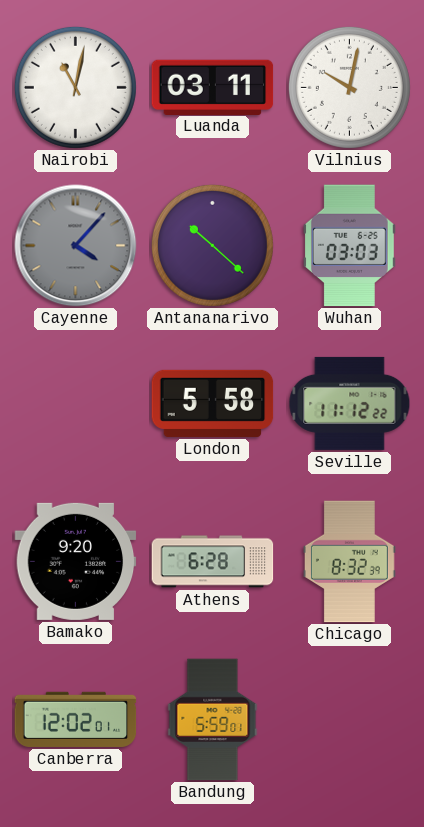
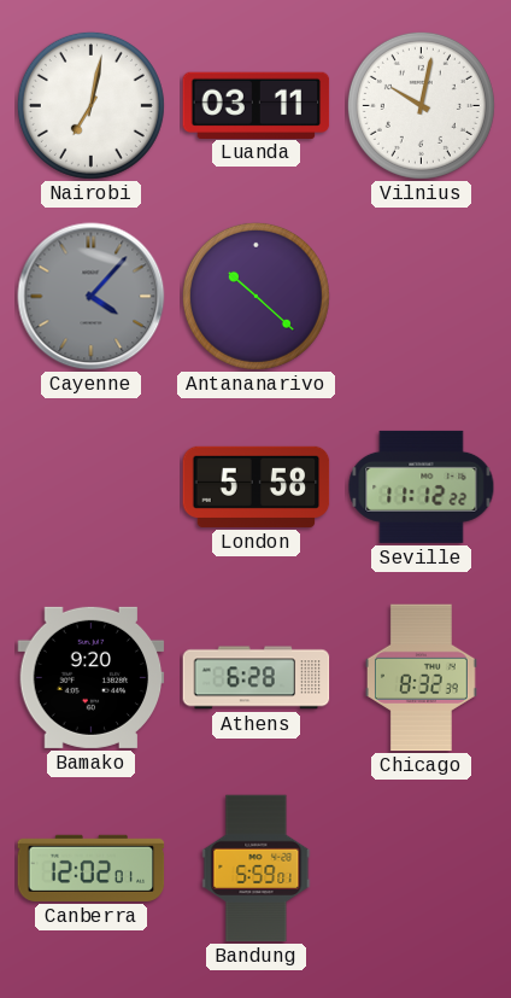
Nairobi: 11:02 -> 7:02
Wuhan: 03:03 -> none
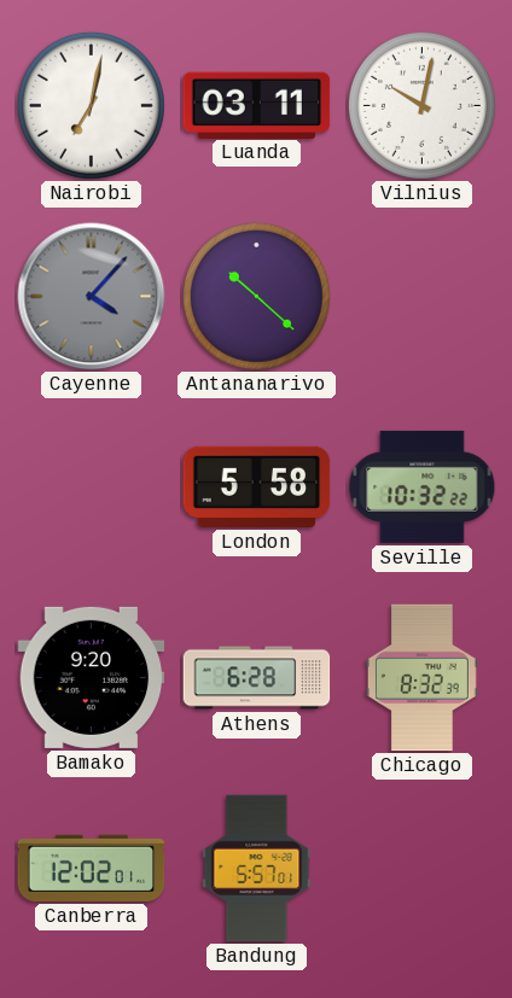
Seville: 11:12 -> 10:32
Bandung: 5:59 -> 5:57
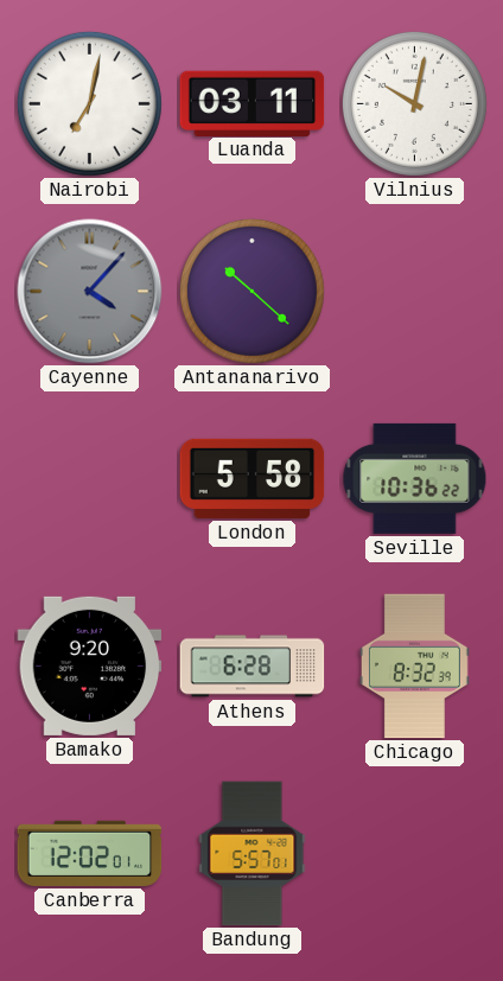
Seville: 10:32 -> 10:36
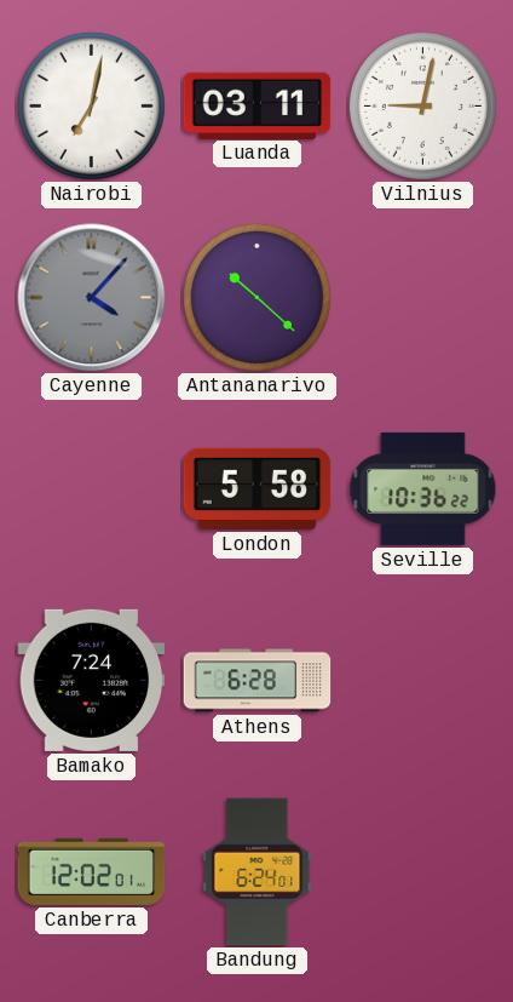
Vilnius: 10:02 -> 9:02
Bamako: 9:20 -> 7:24
Chicago: 8:32 -> none
Bandung: 5:57 -> 6:24
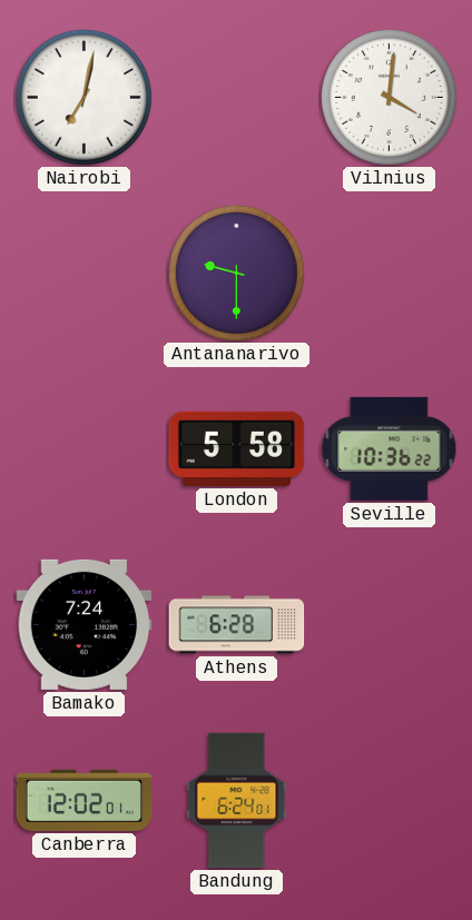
Luanda: 03:11 -> none
Vilnius: 9:02 -> 4:01
Cayenne: 4:07 -> none
Antananarivo: 10:22 -> 9:30
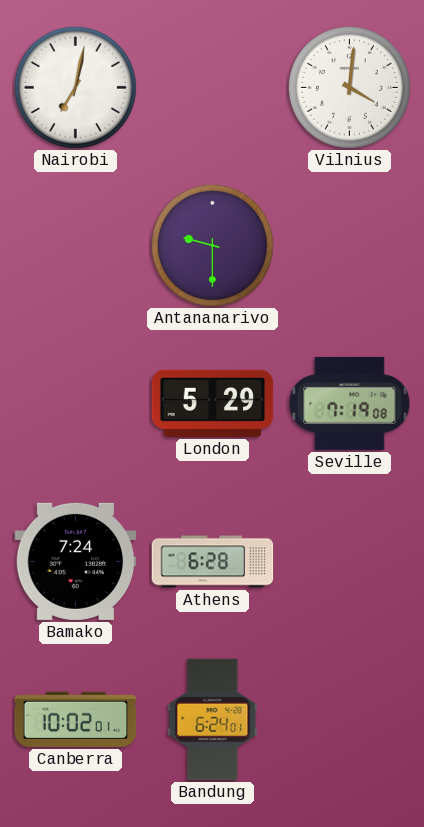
London: 5:58 -> 5:29
Seville: 10:36 -> 7:19
Canberra: 12:02 -> 10:02
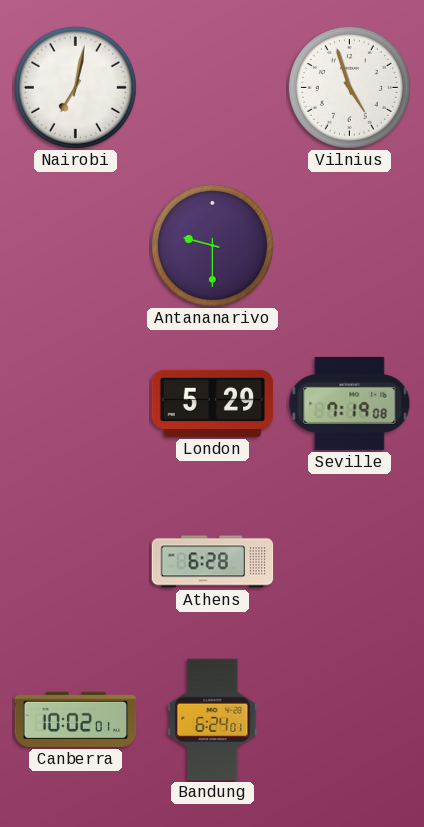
Vilnius: 4:01 -> 4:57
Bamako: 7:24 -> none
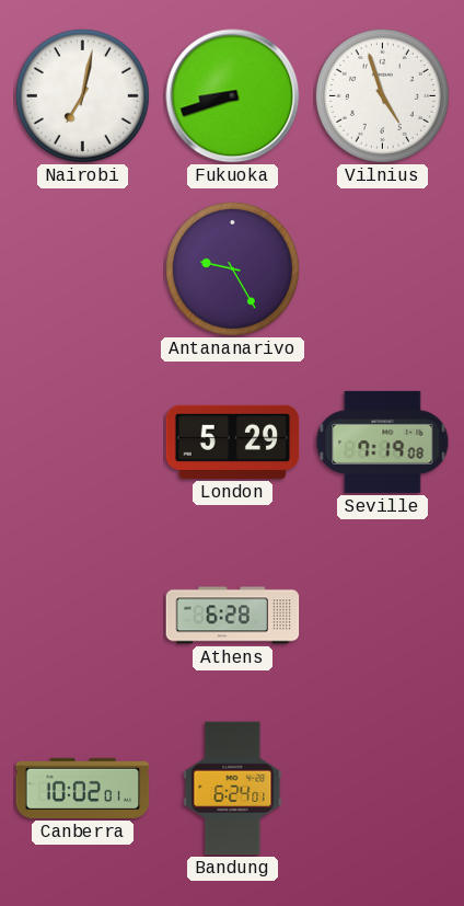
Fukuoka: none -> 8:42
Antananarivo: 9:30 -> 9:25
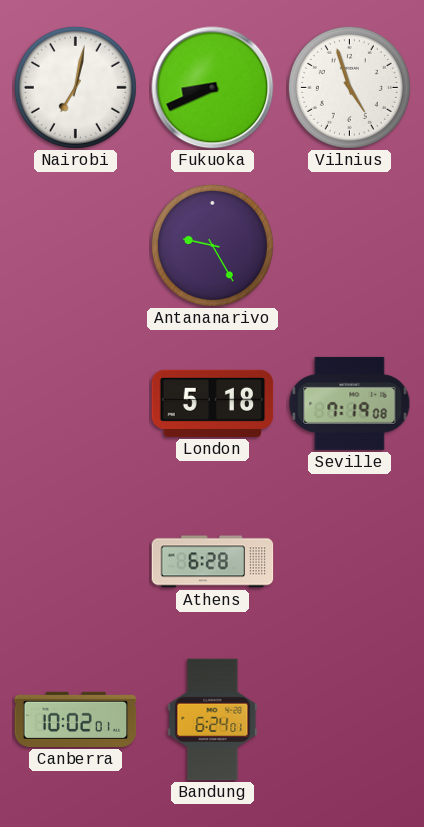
Fukuoka: 8:42 -> 8:41
London: 5:29 -> 5:18
